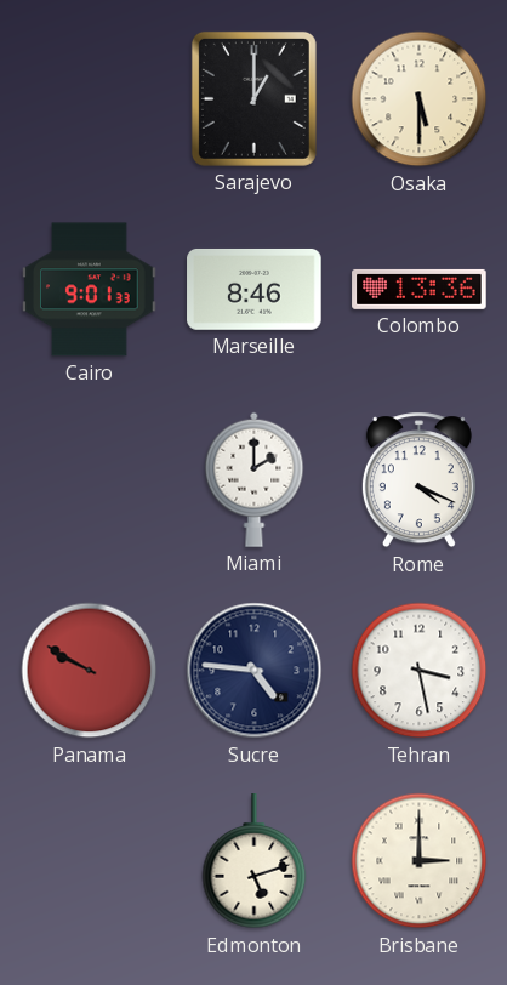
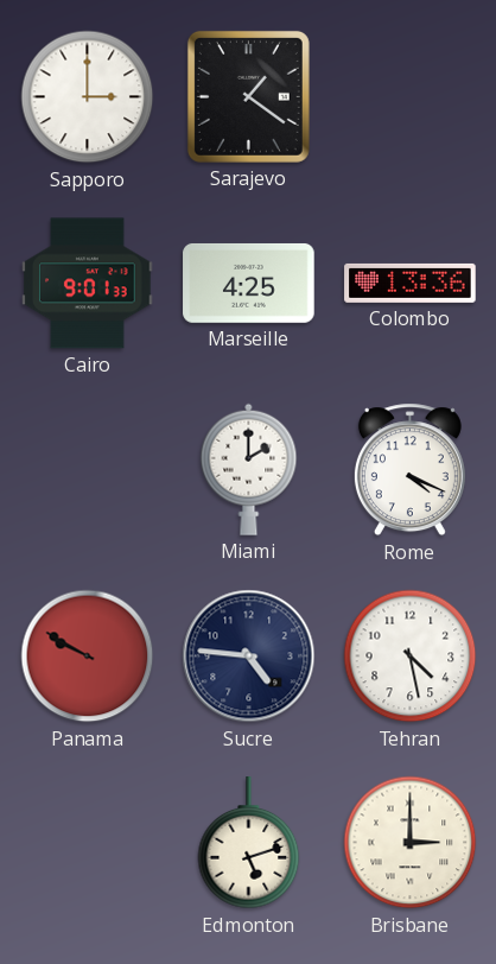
Sapporo: none -> 3:00
Sarajevo: 1:00 -> 1:21
Osaka: 5:30 -> none
Marseille: 8:46 -> 4:25
Tehran: 3:28 -> 4:28
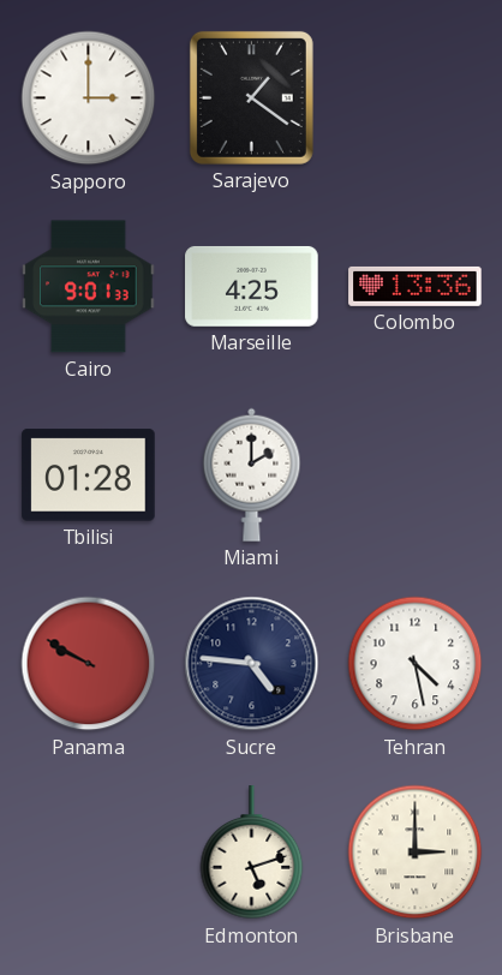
Tbilisi: none -> 01:28
Rome: 4:19 -> none
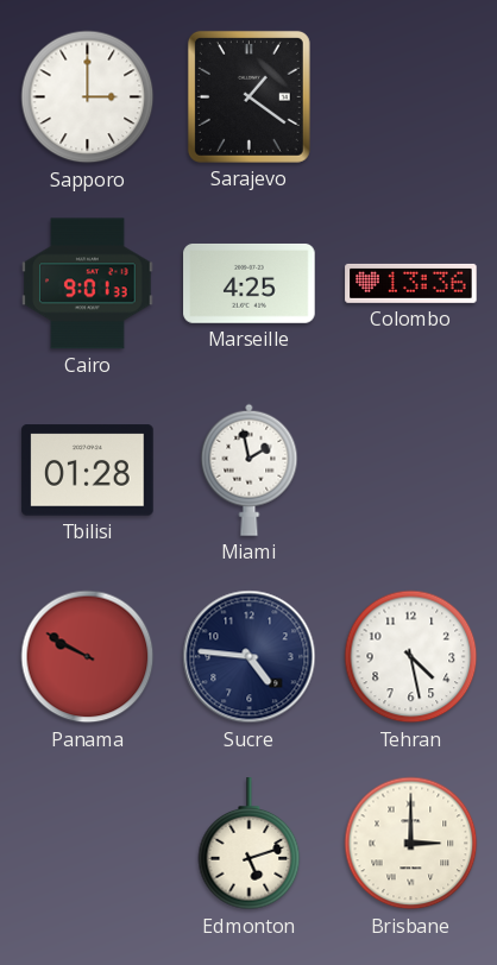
Miami: 2:00 -> 1:58
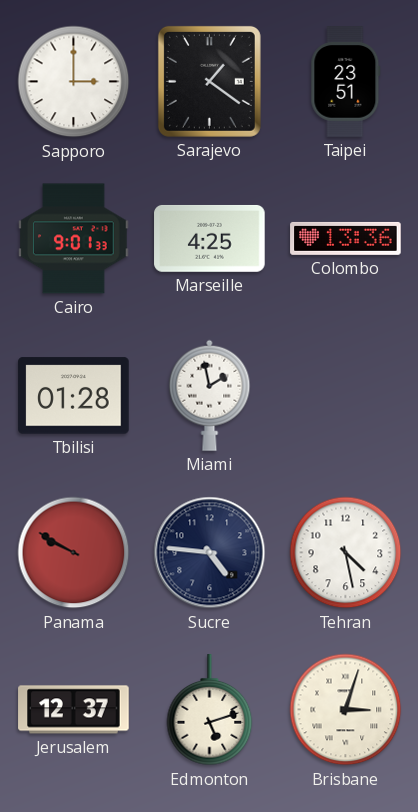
Taipei: none -> 23:51
Jerusalem: none -> 12:37
Brisbane: 3:00 -> 3:03
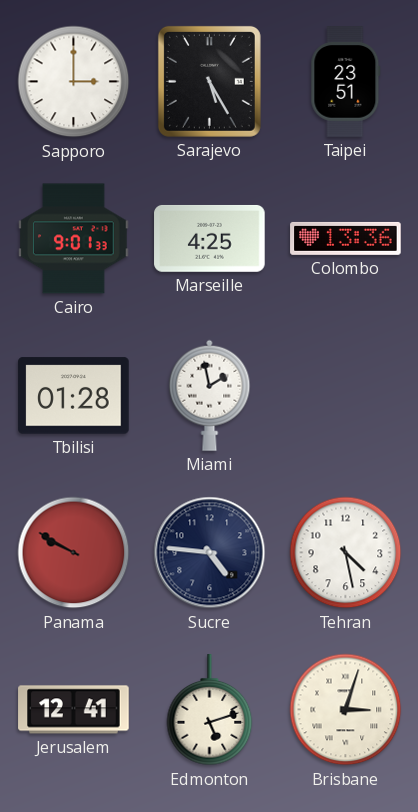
Sarajevo: 1:21 -> 5:25
Jerusalem: 12:37 -> 12:41
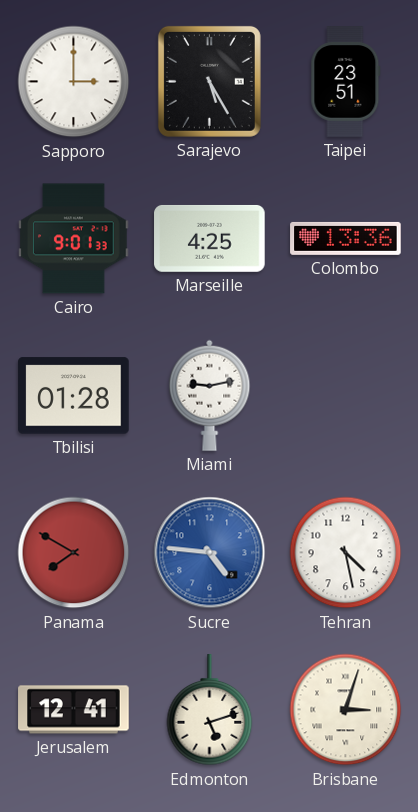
Miami: 1:58 -> 9:13
Panama: 9:50 -> 7:50
Sucre dial: navy -> blue
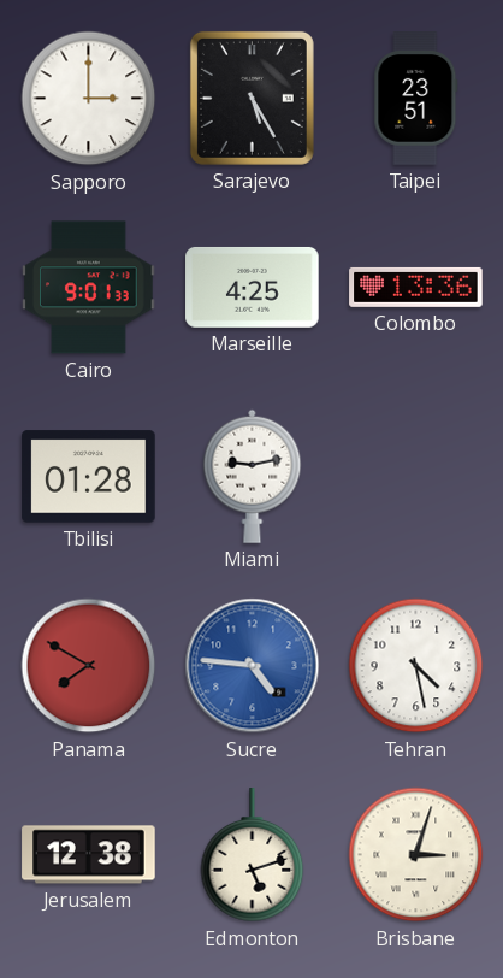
Jerusalem: 12:41 -> 12:38
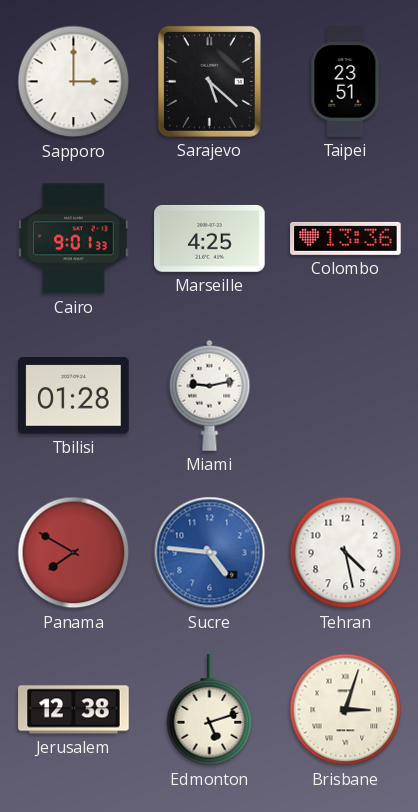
Sarajevo: 5:25 -> 5:22
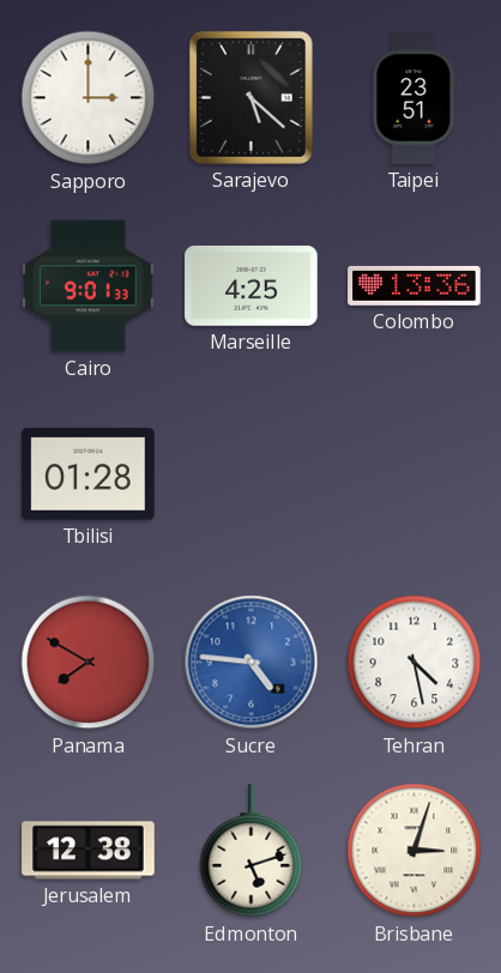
Miami: 9:13 -> none
